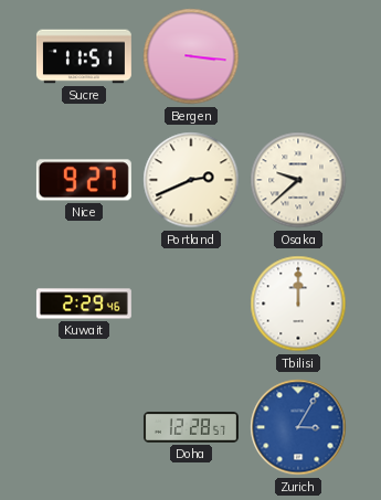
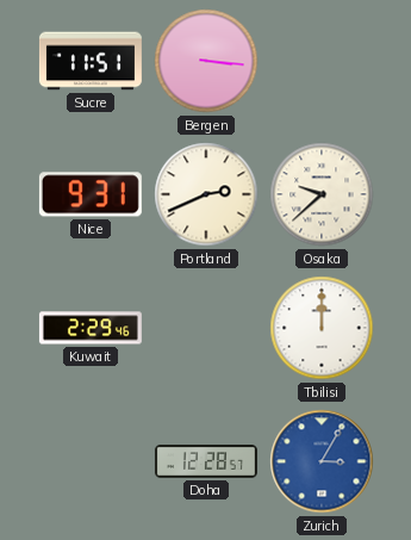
Nice: 9:27 -> 9:31
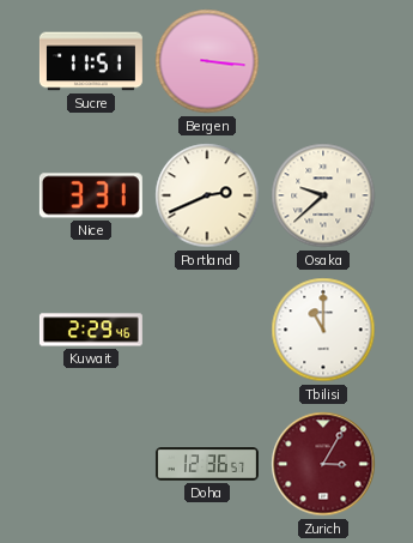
Nice: 9:31 -> 3:31
Tbilisi: 12:00 -> 11:00
Doha: 12:28 -> 12:36
Zurich dial: blue -> burgundy
